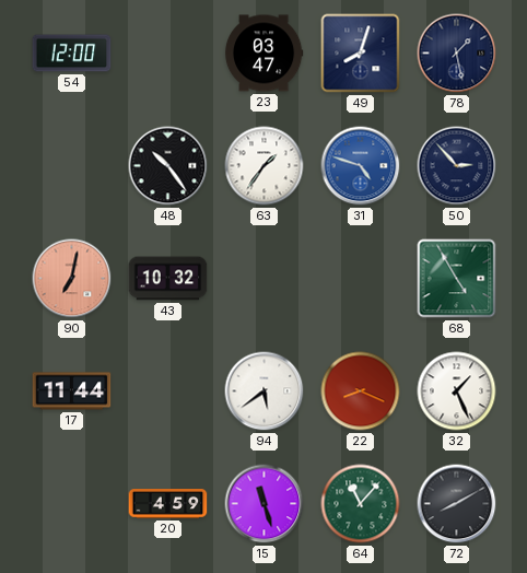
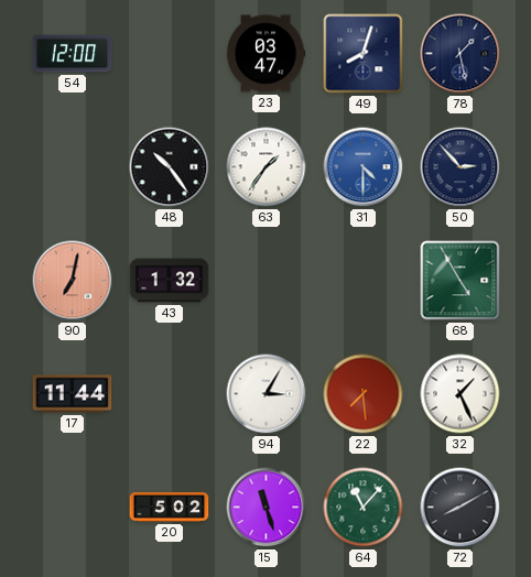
31: 4:48 -> 4:30
43: 10:32 -> 1:32
94: 5:39 -> 3:05
22: 8:19 -> 7:29
20: 4:59 -> 5:02
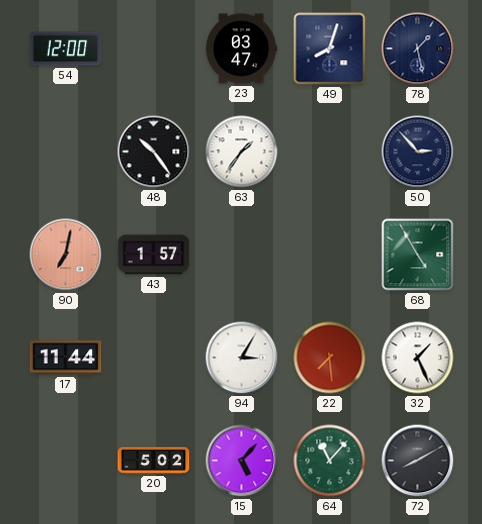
31: 4:30 -> none
43: 1:32 -> 1:57
15: 11:27 -> 5:07
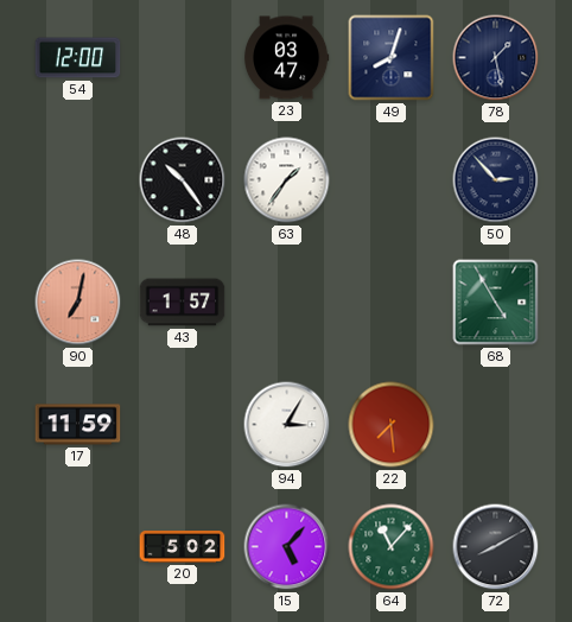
17: 11:44 -> 11:59
32: 1:26 -> none
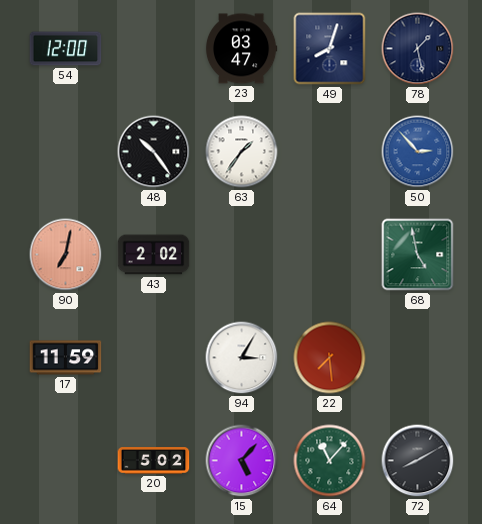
50 dial: navy -> blue
43: 1:57 -> 2:02
68: 4:55 -> 4:58
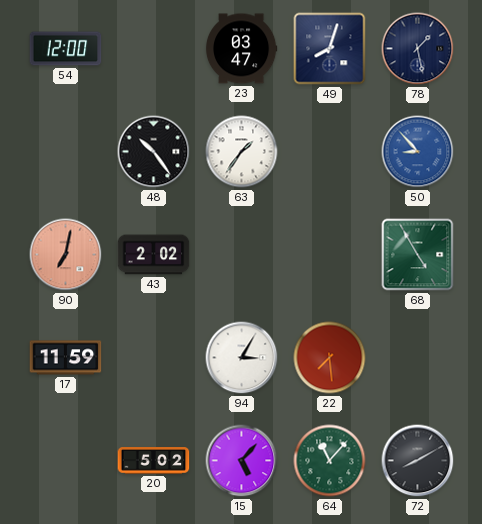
50: 2:53 -> 8:53
68: 4:58 -> 4:55
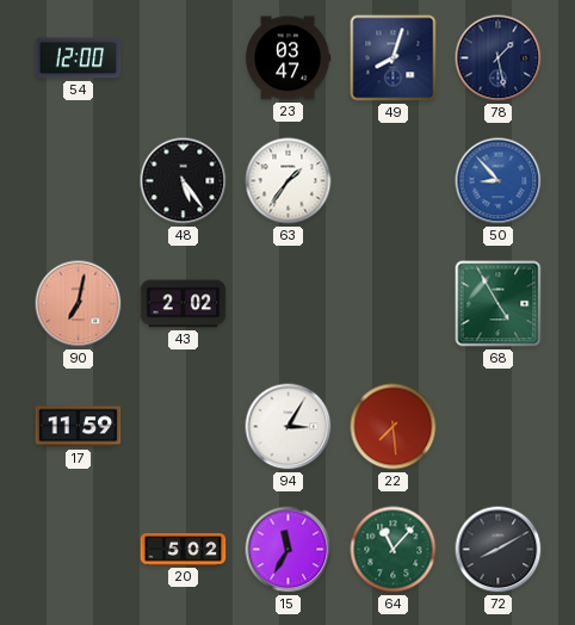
48: 10:24 -> 5:24
15: 5:07 -> 11:35
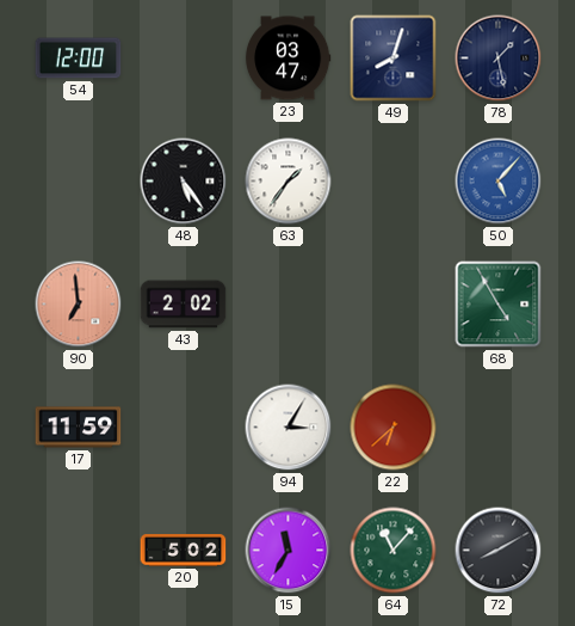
50: 8:53 -> 5:07
90: 7:02 -> 6:59
22: 7:29 -> 6:38
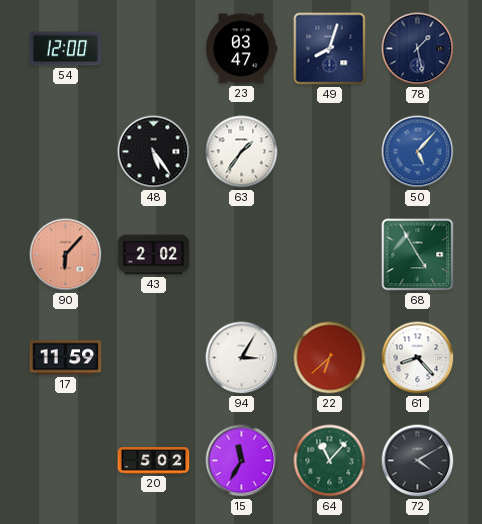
90: 6:59 -> 6:07
61: none -> 8:23
72: 8:10 -> 4:10
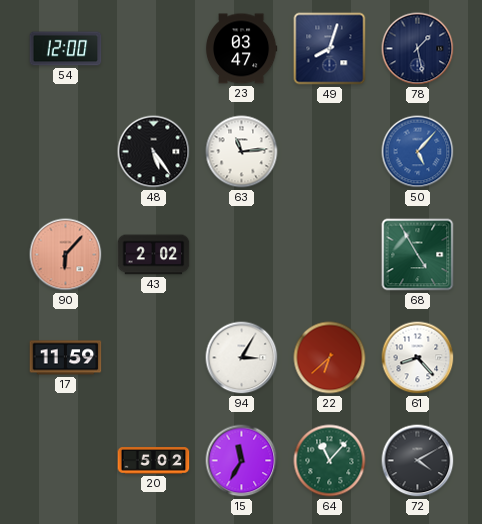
63: 1:36 -> 11:14
